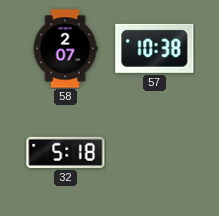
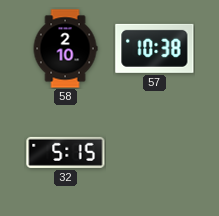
58: 2:07 -> 2:10
32: 5:18 -> 5:15
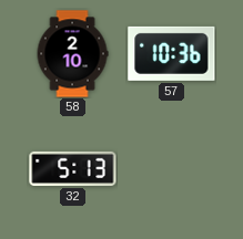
57: 10:38 -> 10:36
32: 5:15 -> 5:13
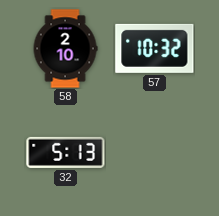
57: 10:36 -> 10:32
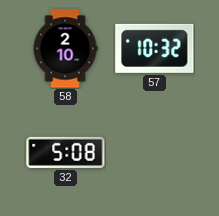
32: 5:13 -> 5:08
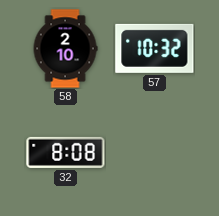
32: 5:08 -> 8:08
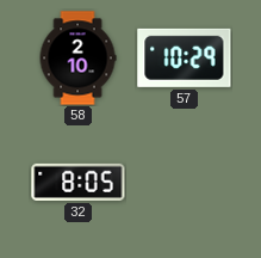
57: 10:32 -> 10:29
32: 8:08 -> 8:05
